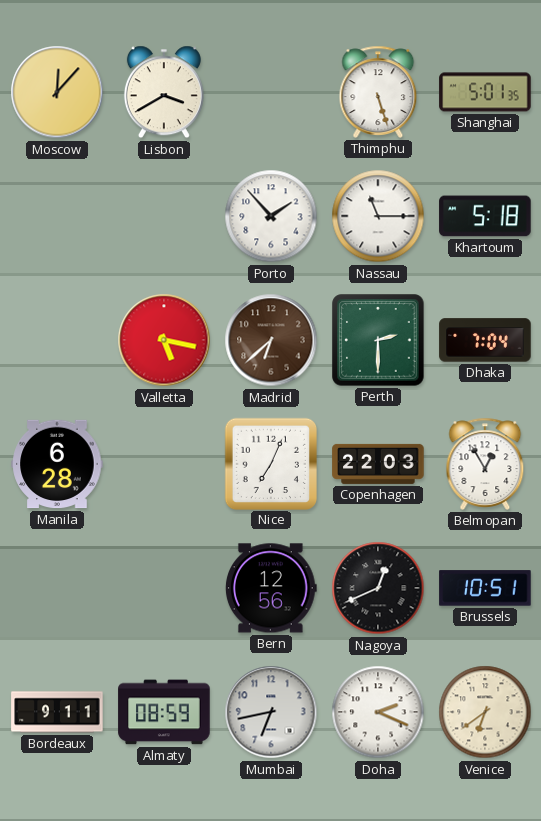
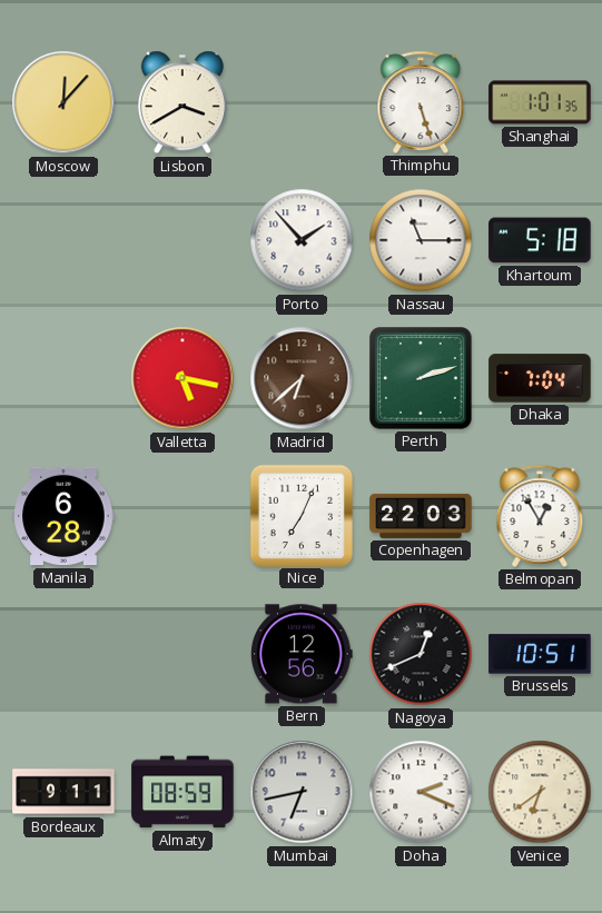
Shanghai: 5:01 -> 1:01
Perth: 2:30 -> 2:12
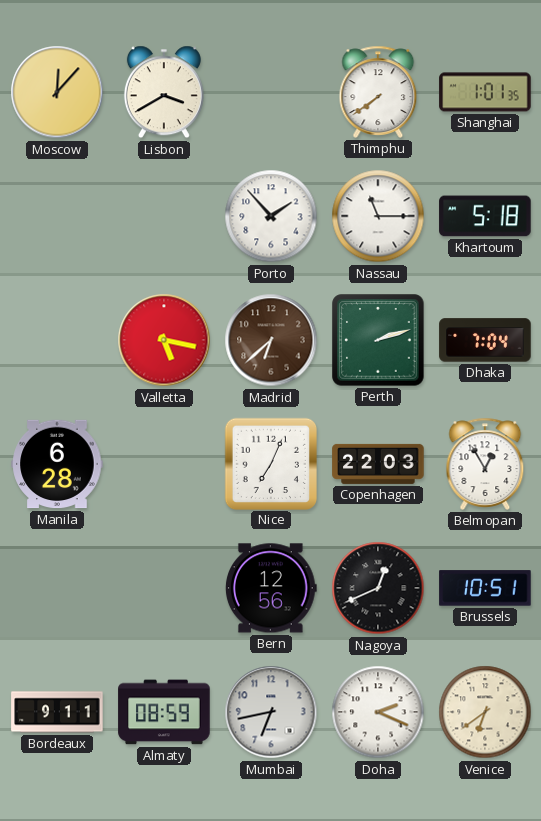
Thimphu: 5:27 -> 7:39
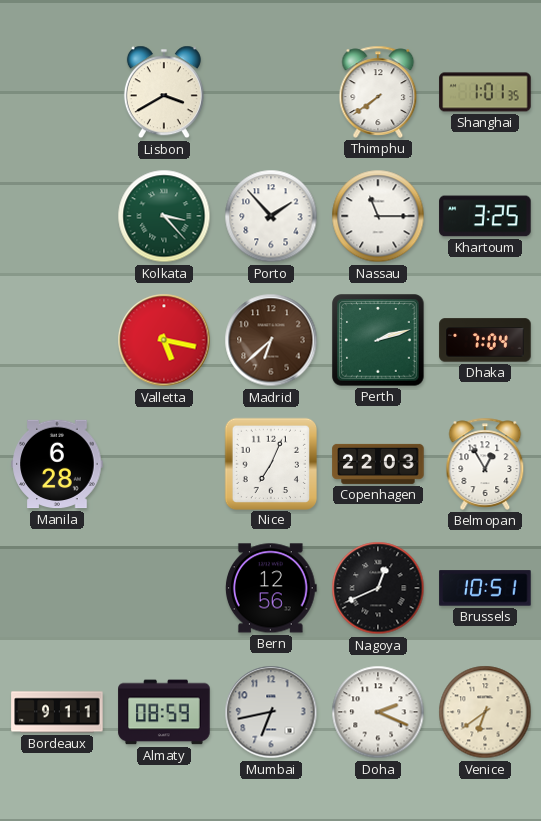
Moscow: 12:07 -> none
Kolkata: none -> 3:23
Khartoum: 5:18 -> 3:25
